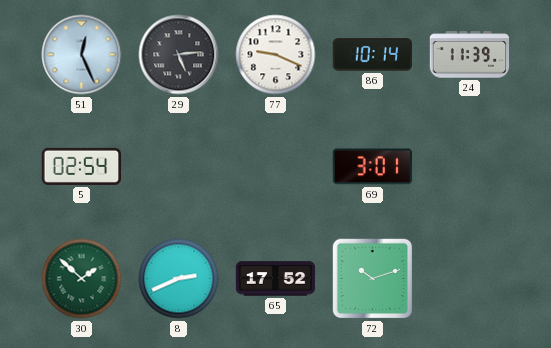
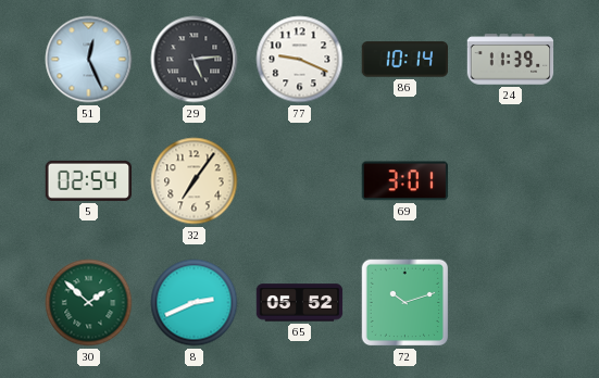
32: none -> 7:06
65: 17:52 -> 05:52
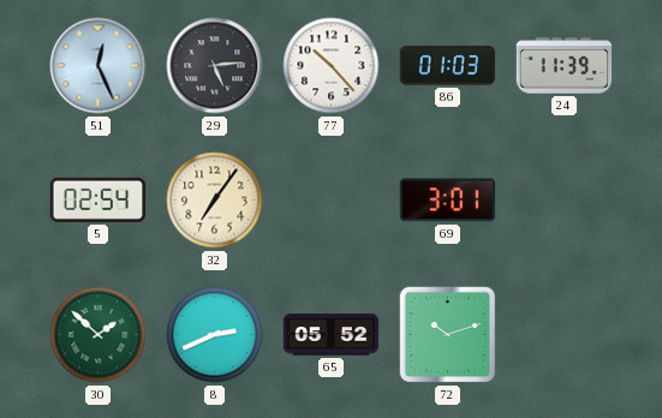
77: 9:19 -> 10:23
86: 10:14 -> 01:03
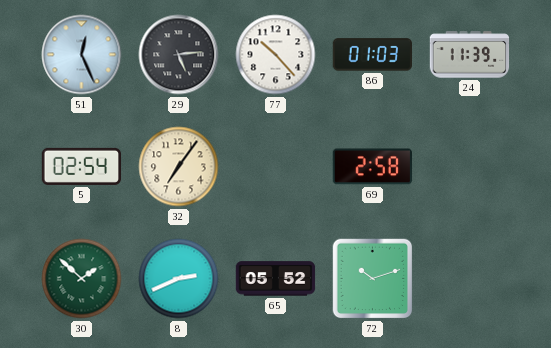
69: 3:01 -> 2:58
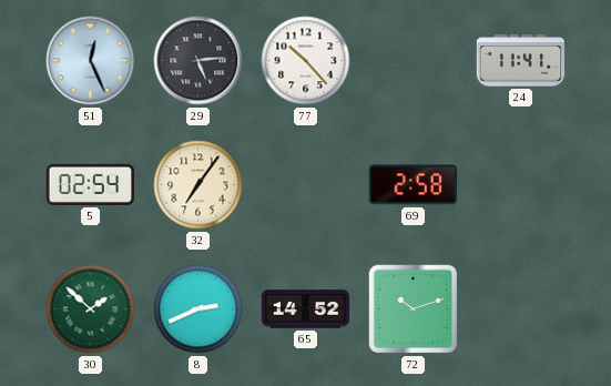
86: 01:03 -> none
24: 11:39 -> 11:41
65: 05:52 -> 14:52
